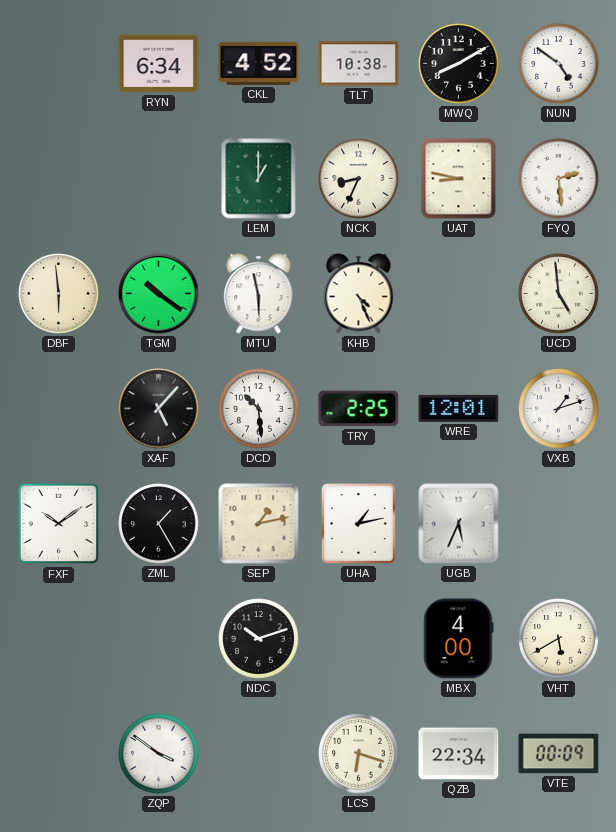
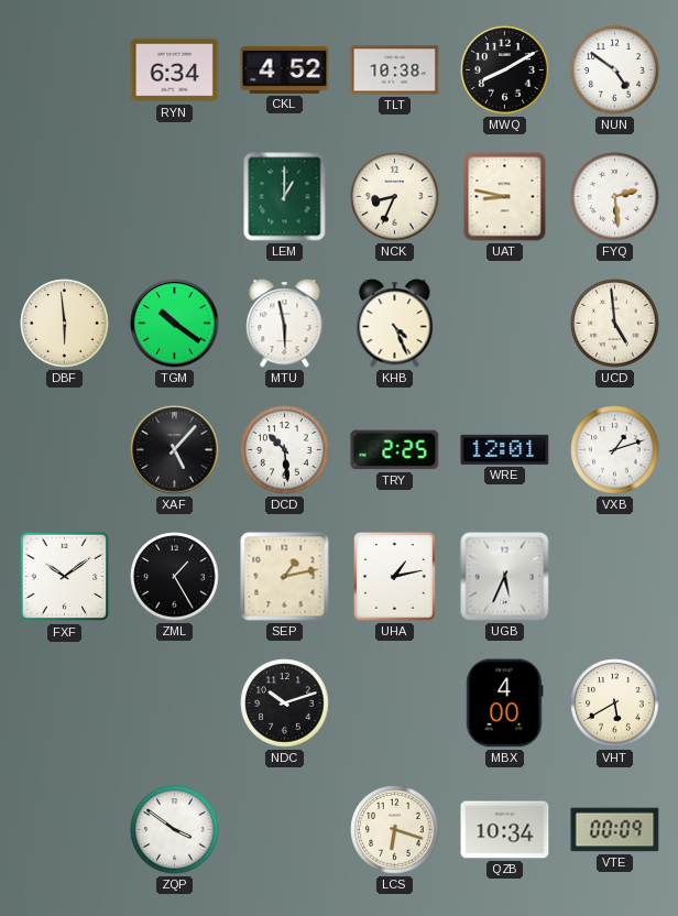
QZB: 22:34 -> 10:34
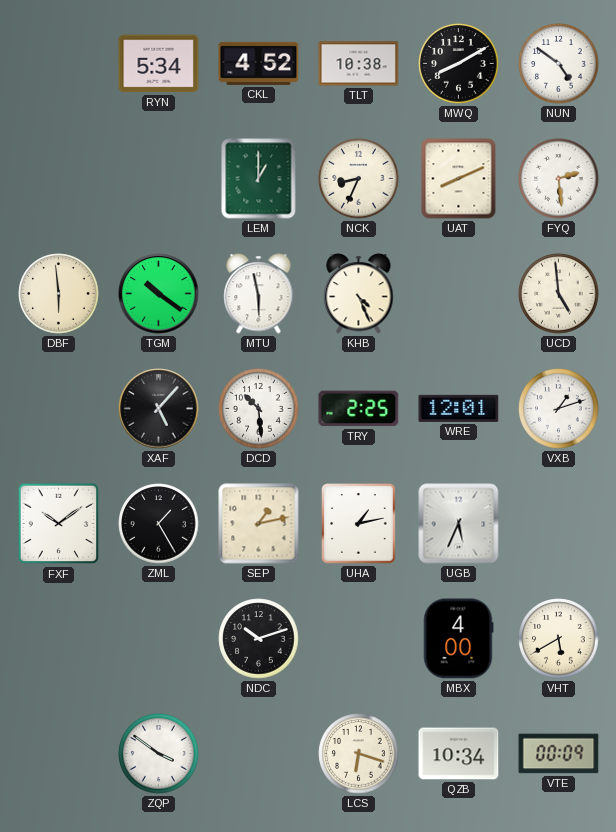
RYN: 6:34 -> 5:34
UAT: 8:47 -> 8:11
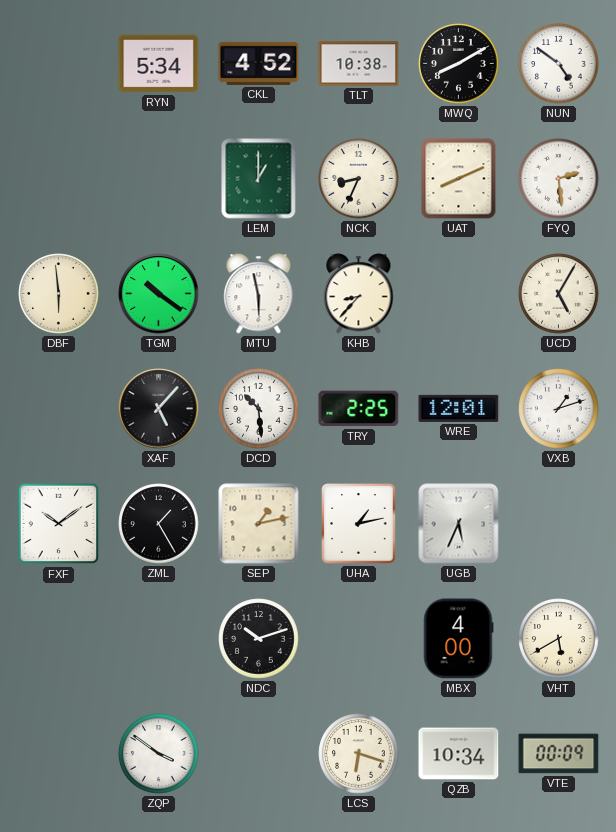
KHB: 4:26 -> 8:37
UCD: 4:59 -> 5:05
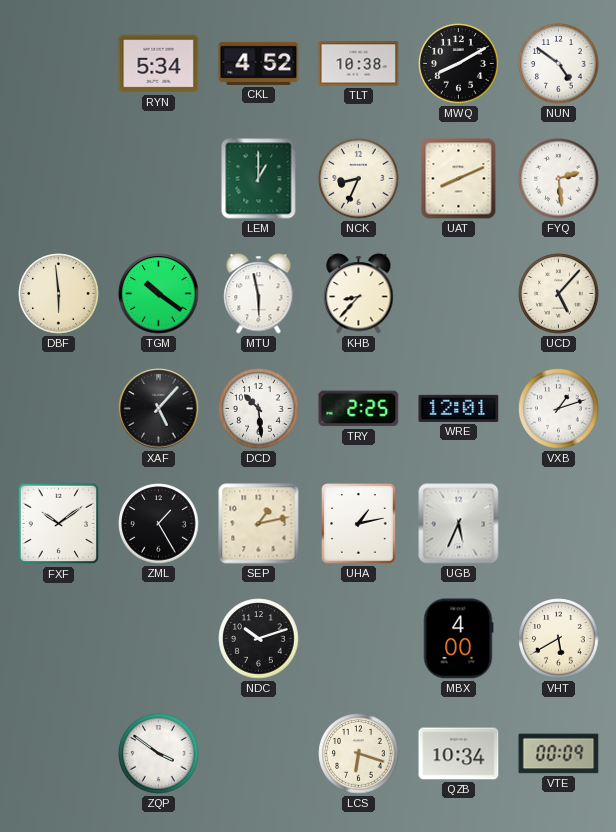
UCD: 5:05 -> 5:07
